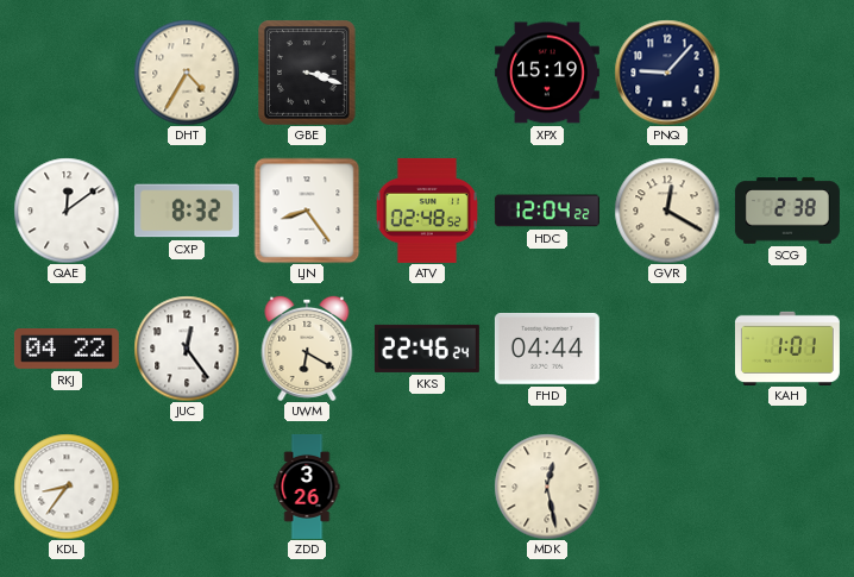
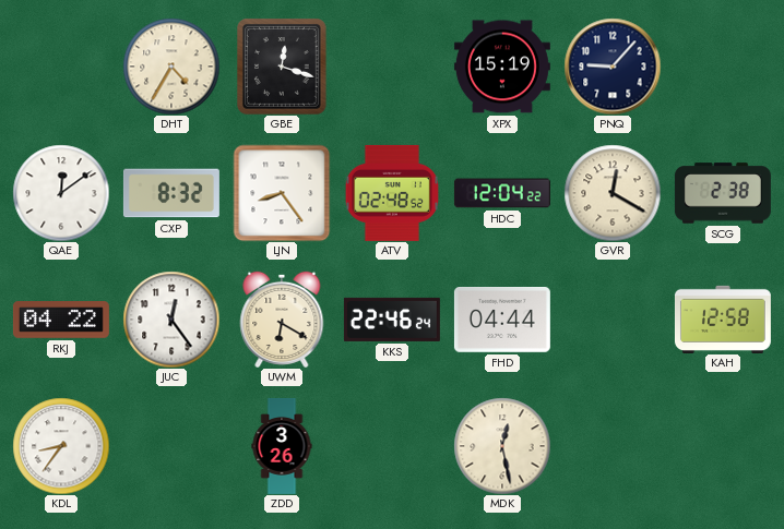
GBE: 3:18 -> 12:18
KAH: 1:01 -> 12:58
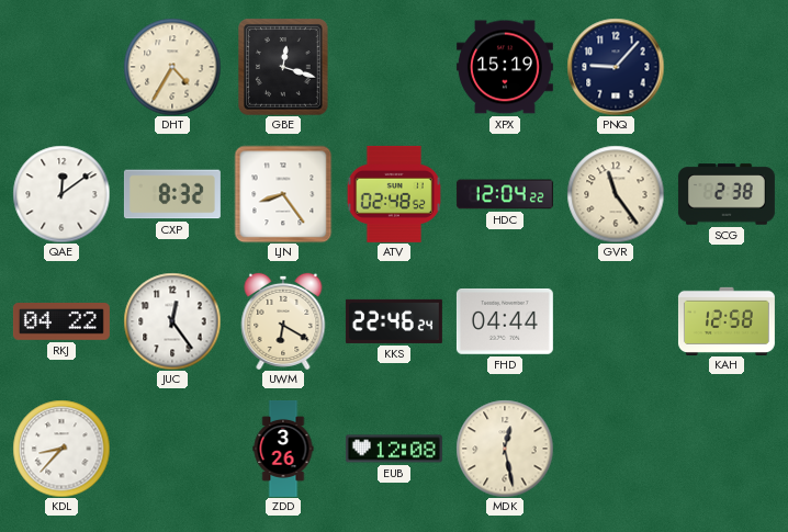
GVR: 12:20 -> 11:24
KDL: 8:36 -> 8:37
EUB: none -> 12:08
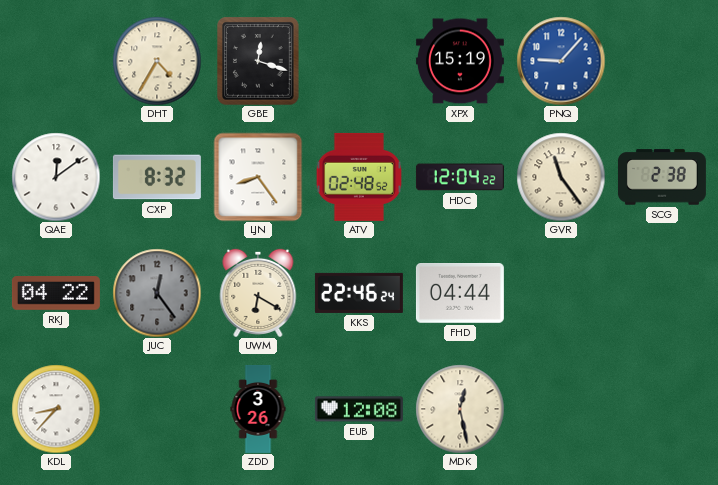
PNQ dial: navy -> blue
JUC dial: white -> grey
KAH: 12:58 -> none
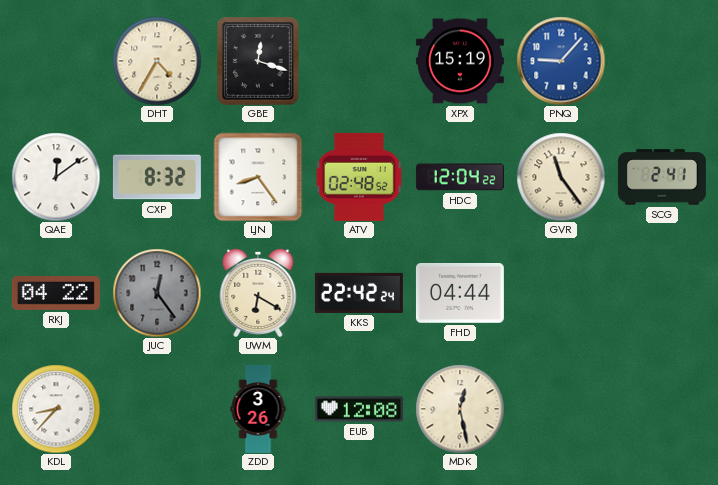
SCG: 2:38 -> 2:41
KKS: 22:46 -> 22:42
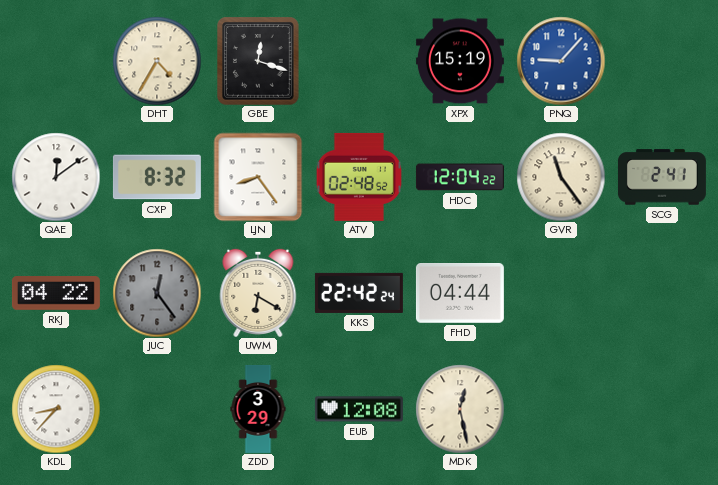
ZDD: 3:26 -> 3:29
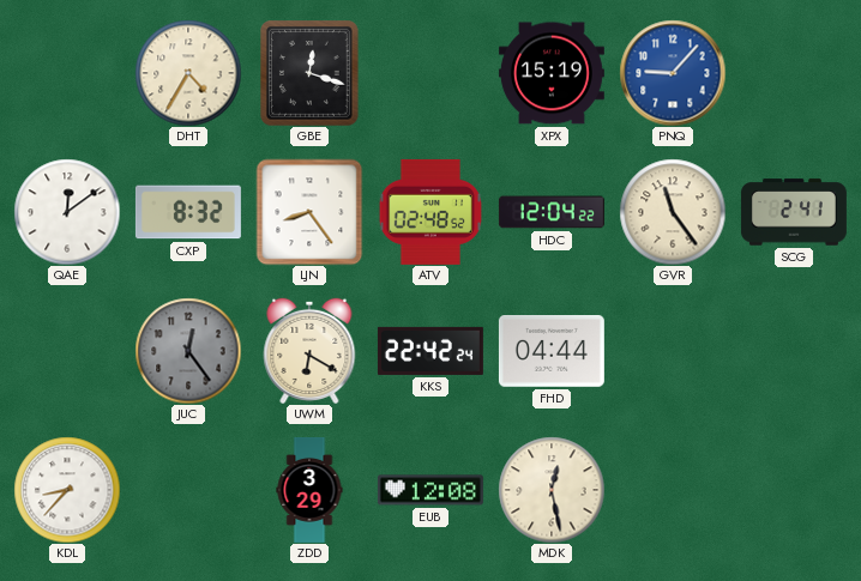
RKJ: 04:22 -> none
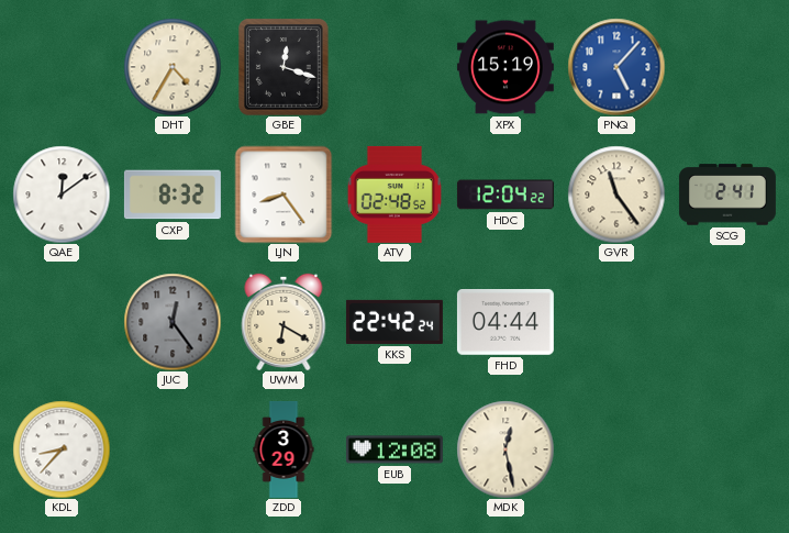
PNQ: 9:07 -> 5:07
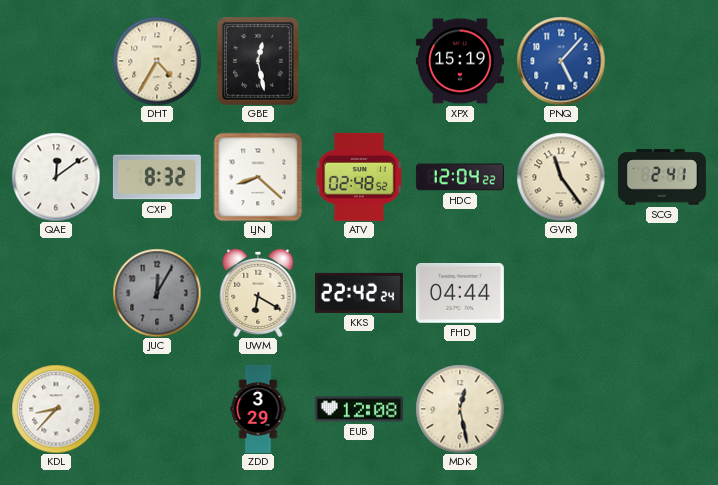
GBE: 12:18 -> 12:28
LJN: 8:24 -> 8:22
JUC: 12:24 -> 12:05
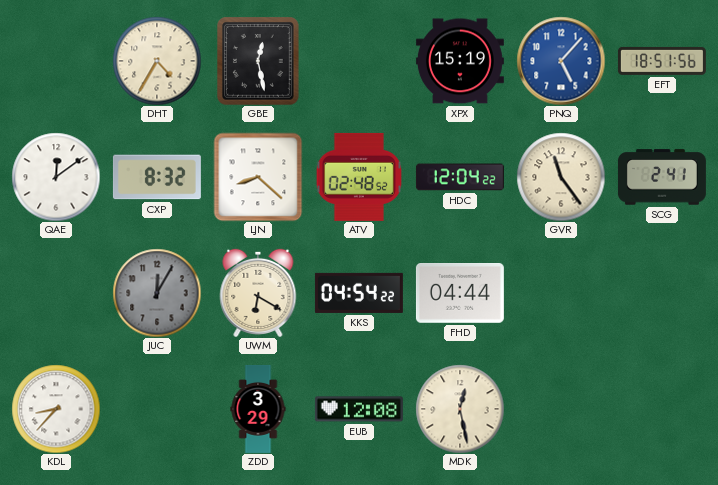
EFT: none -> 18:51
KKS: 22:42 -> 04:54
